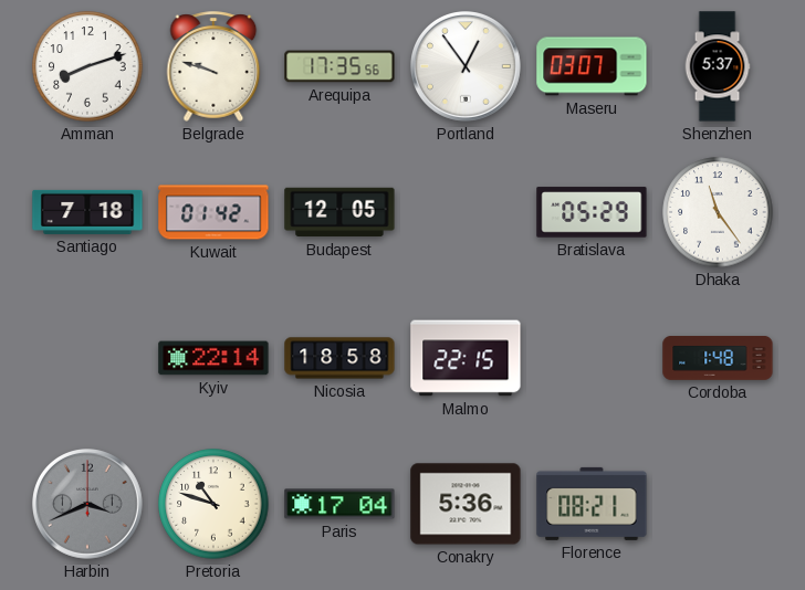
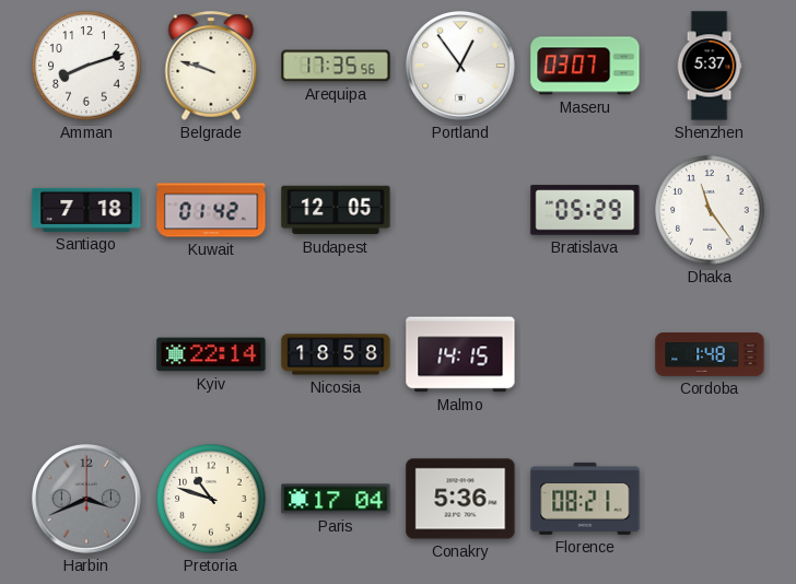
Malmo: 22:15 -> 14:15
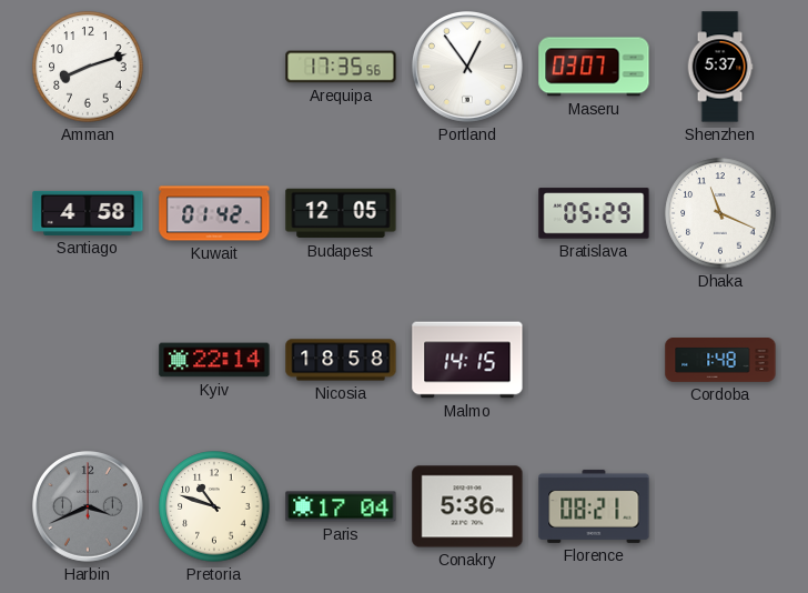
Belgrade: 9:48 -> none
Santiago: 7:18 -> 4:58
Dhaka: 11:24 -> 11:19
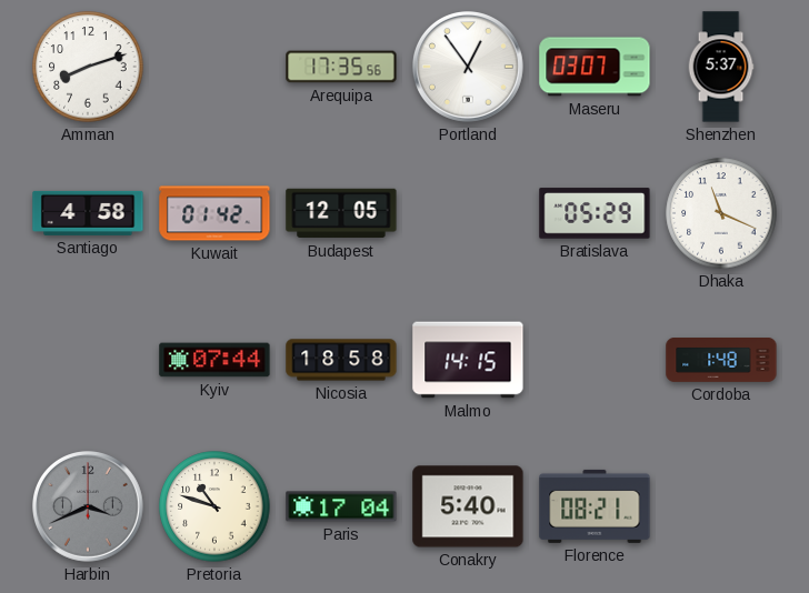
Kyiv: 22:14 -> 07:44
Conakry: 5:36 -> 5:40
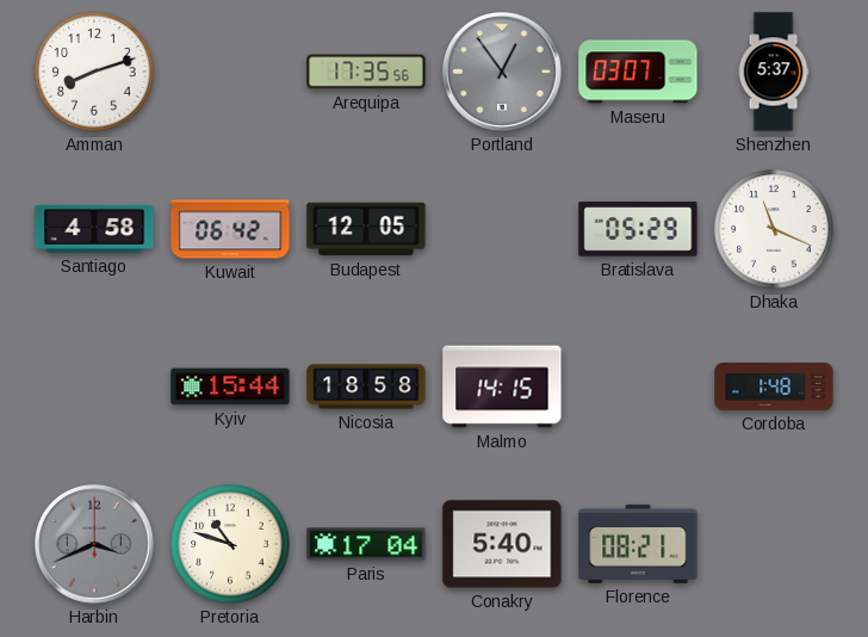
Portland dial: white -> grey
Kuwait: 01:42 -> 06:42
Kyiv: 07:44 -> 15:44
